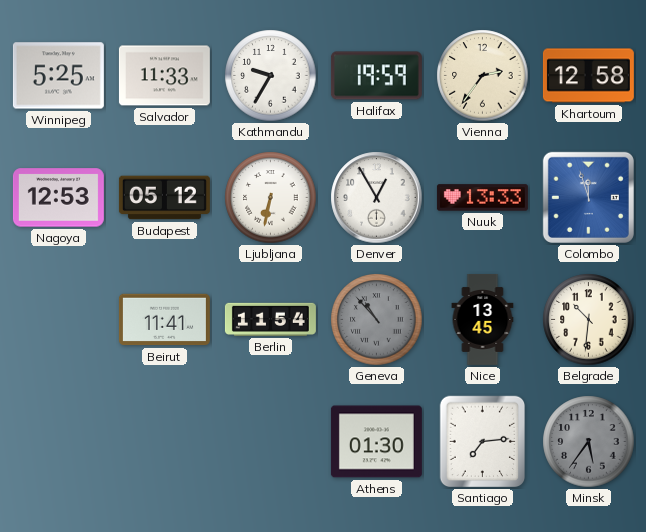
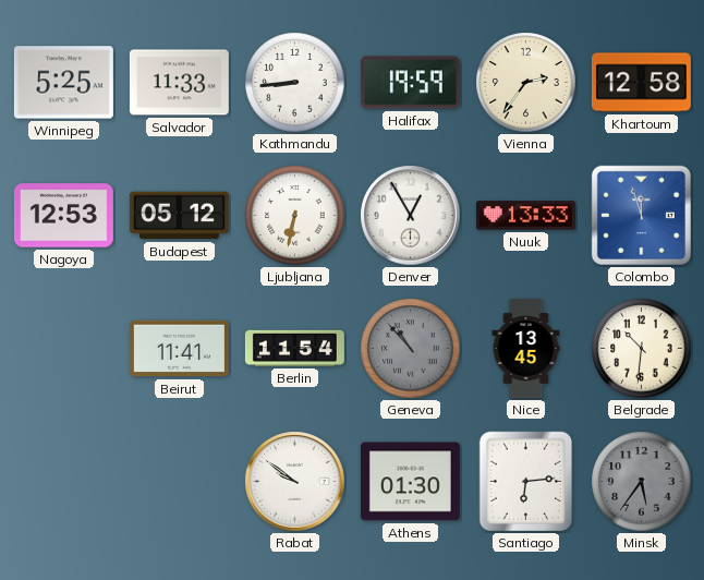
Kathmandu: 9:35 -> 8:44
Rabat: none -> 9:51
Santiago: 7:14 -> 6:14
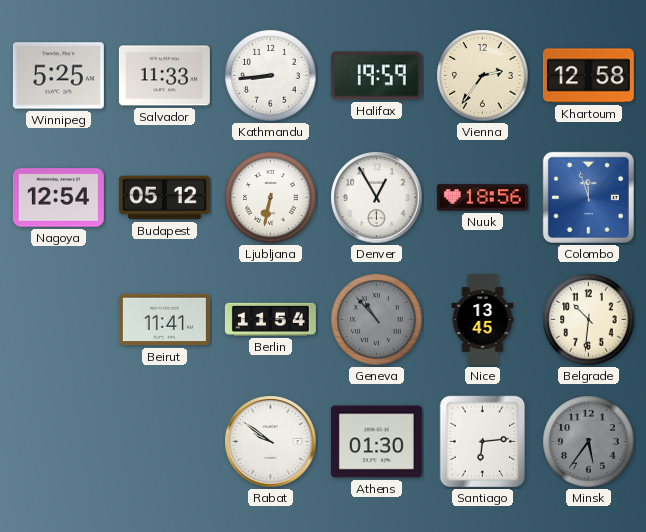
Nagoya: 12:53 -> 12:54
Nuuk: 13:33 -> 18:56
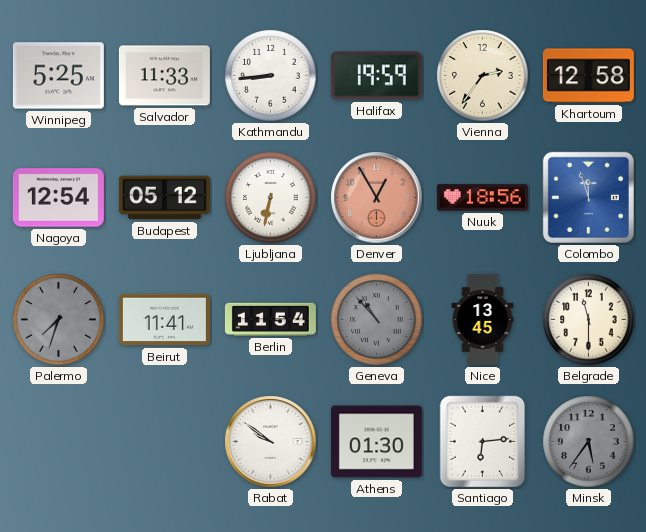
Denver dial: white -> salmon
Palermo: none -> 7:33
Belgrade: 10:31 -> 11:30
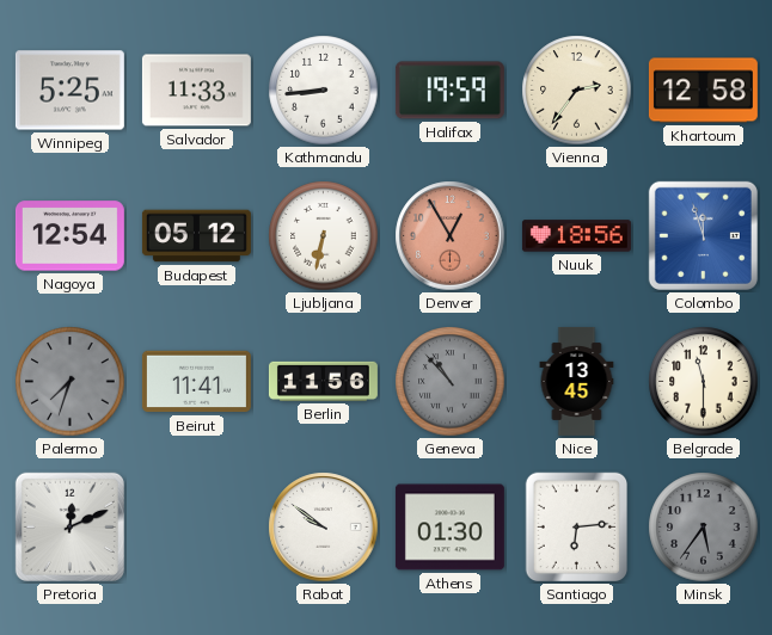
Berlin: 11:54 -> 11:56
Pretoria: none -> 12:11
